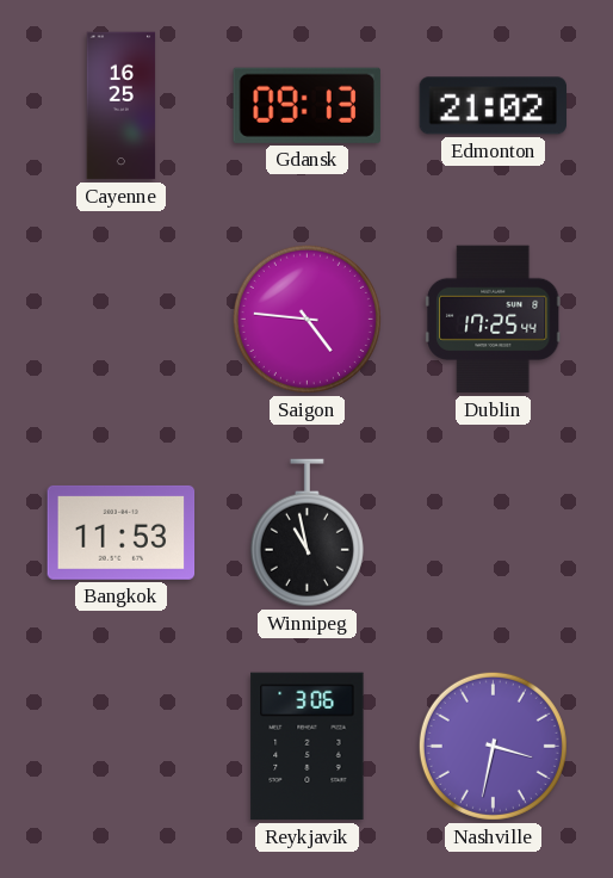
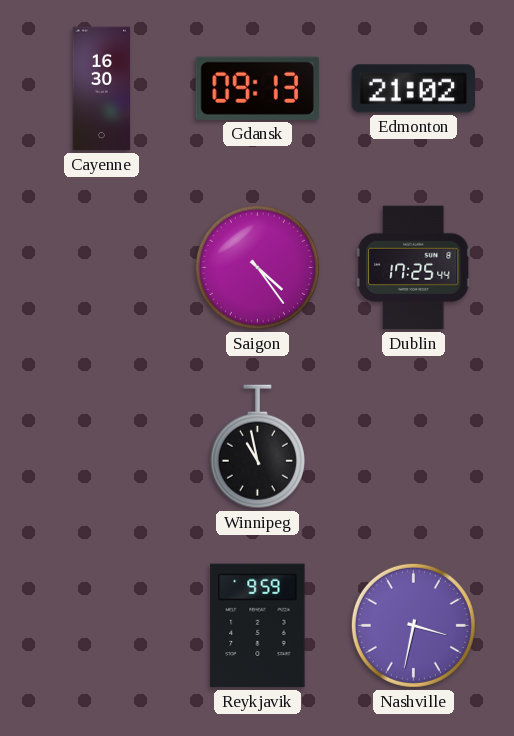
Cayenne: 16:25 -> 16:30
Saigon: 4:46 -> 4:24
Bangkok: 11:53 -> none
Reykjavik: 3:06 -> 9:59
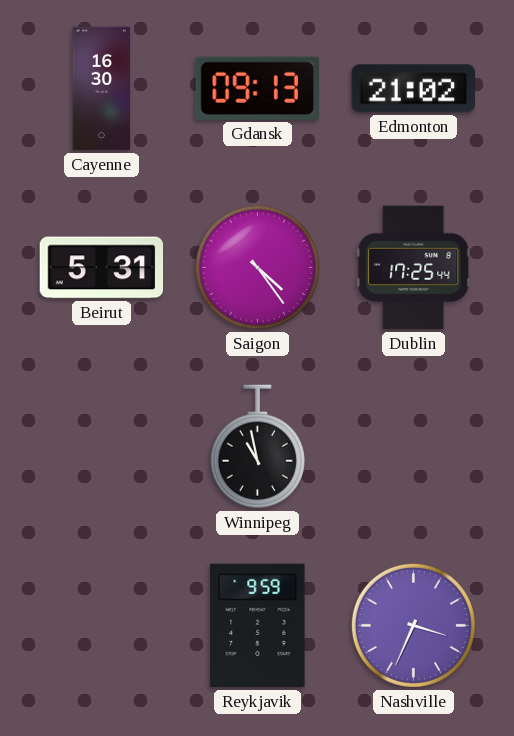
Beirut: none -> 5:31
Nashville: 3:32 -> 3:34
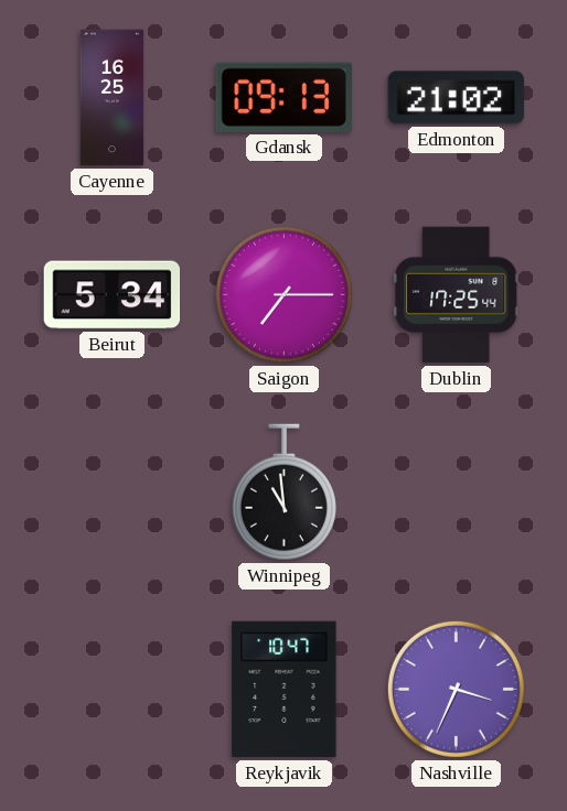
Cayenne: 16:30 -> 16:25
Beirut: 5:31 -> 5:34
Saigon: 4:24 -> 7:15
Winnipeg: 10:58 -> 10:59
Reykjavik: 9:59 -> 10:47
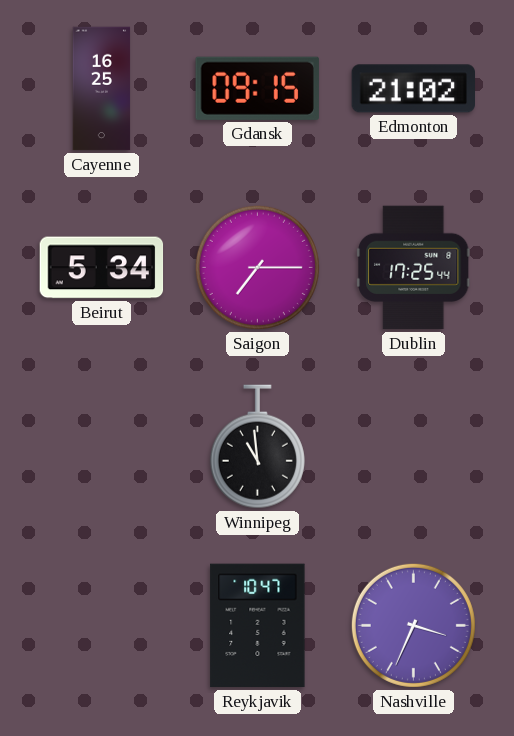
Gdansk: 09:13 -> 09:15
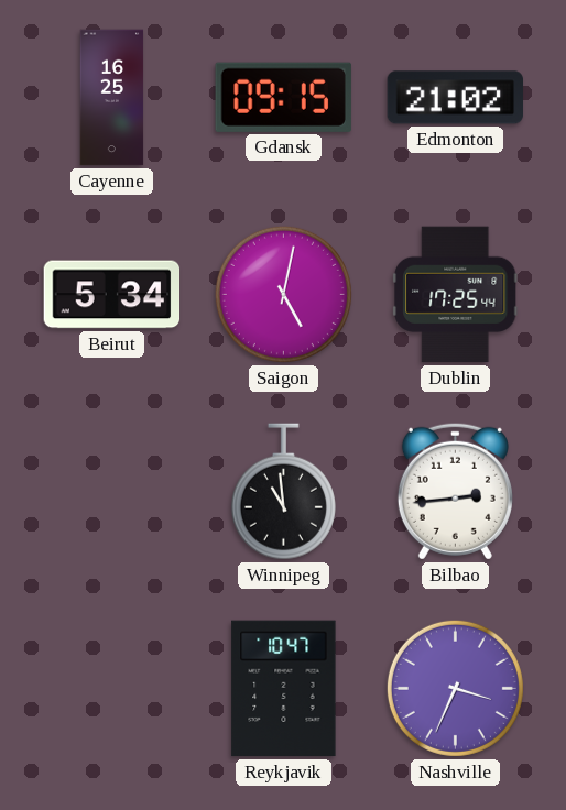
Saigon: 7:15 -> 5:02
Bilbao: none -> 2:44
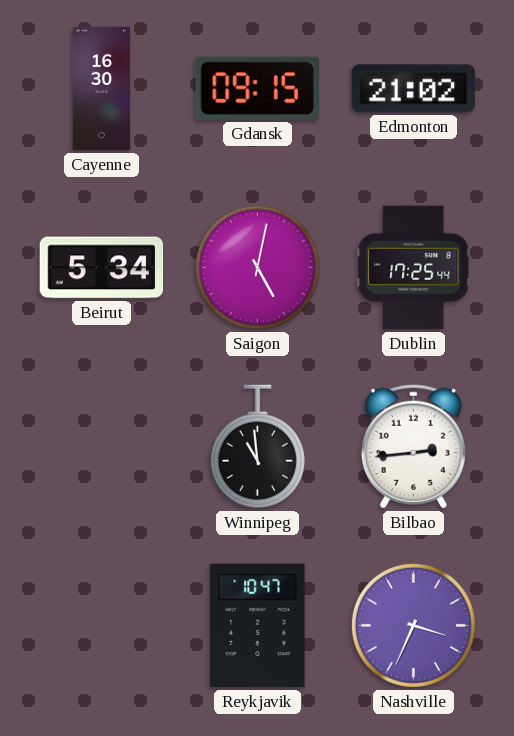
Cayenne: 16:25 -> 16:30
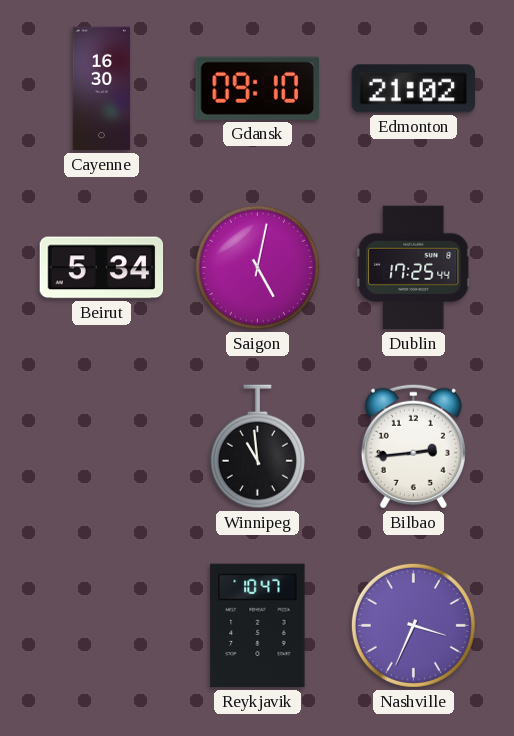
Gdansk: 09:15 -> 09:10
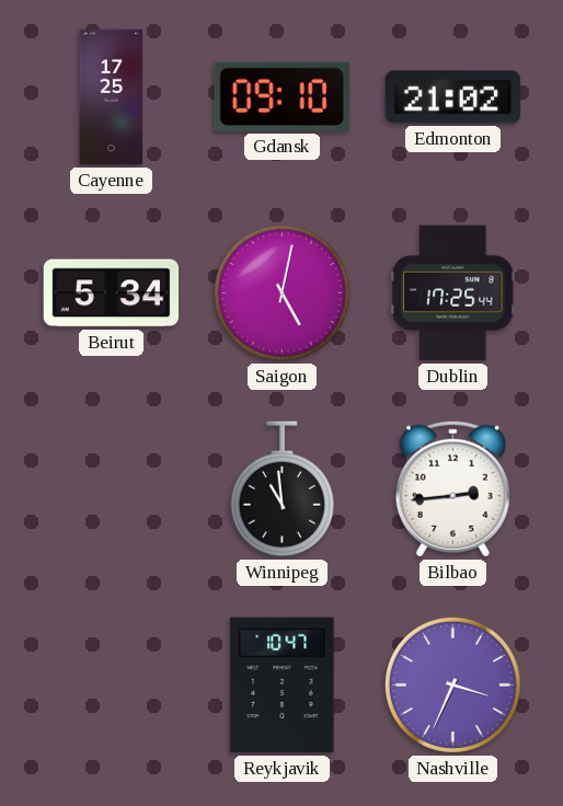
Cayenne: 16:30 -> 17:25
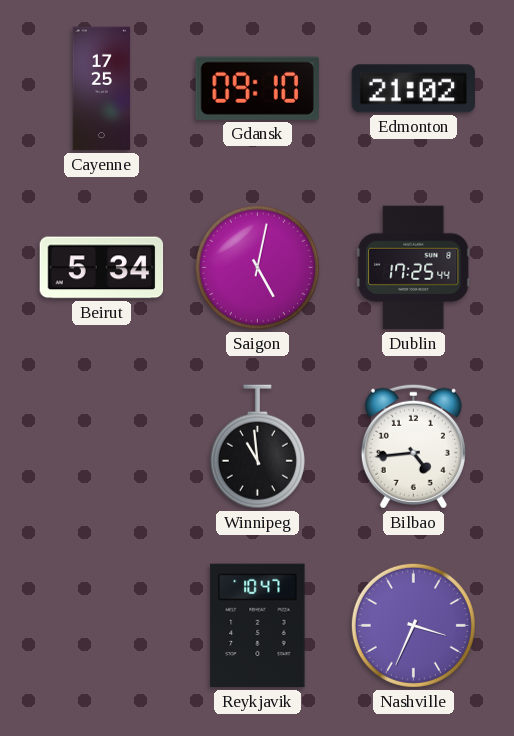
Bilbao: 2:44 -> 4:44
